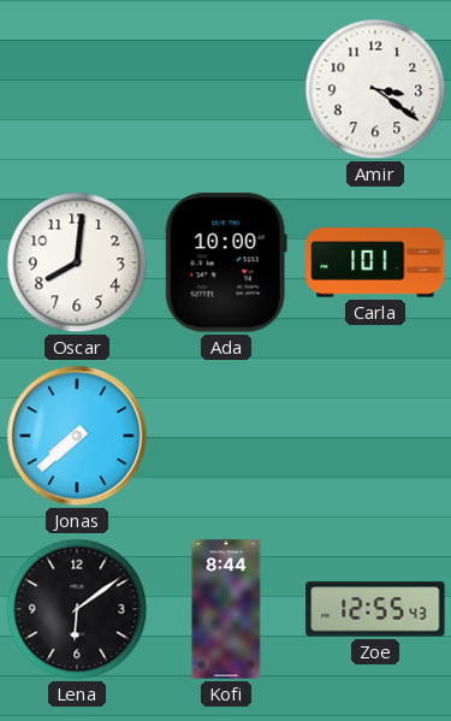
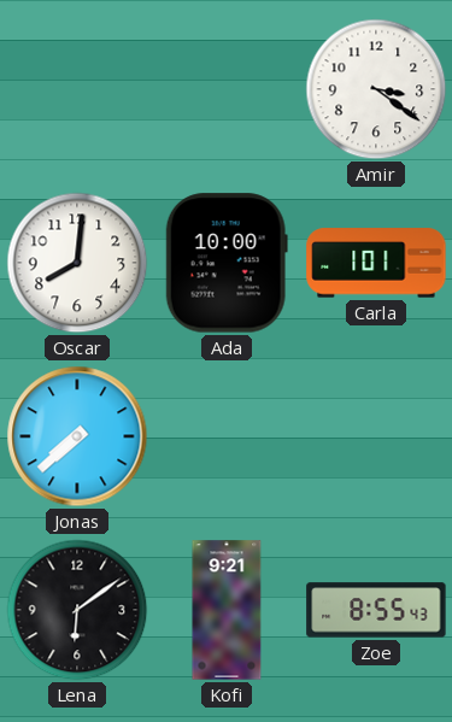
Kofi: 8:44 -> 9:21
Zoe: 12:55 -> 8:55
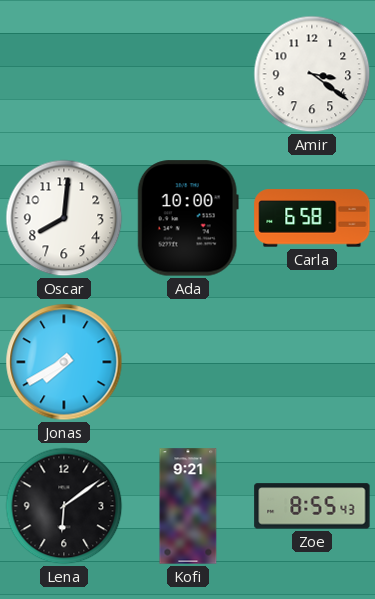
Carla: 1:01 -> 6:58
Jonas: 7:38 -> 7:40
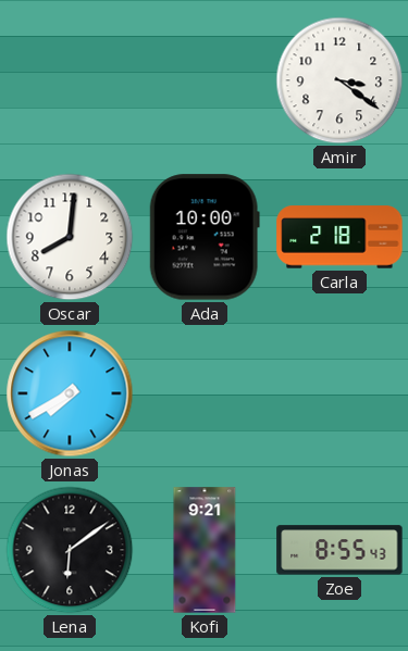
Carla: 6:58 -> 2:18
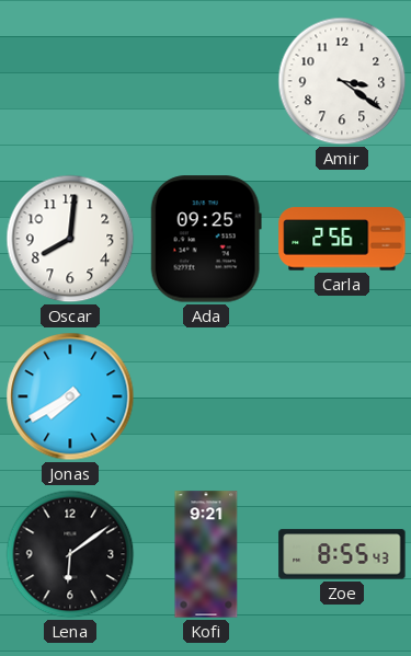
Ada: 10:00 -> 09:25
Carla: 2:18 -> 2:56
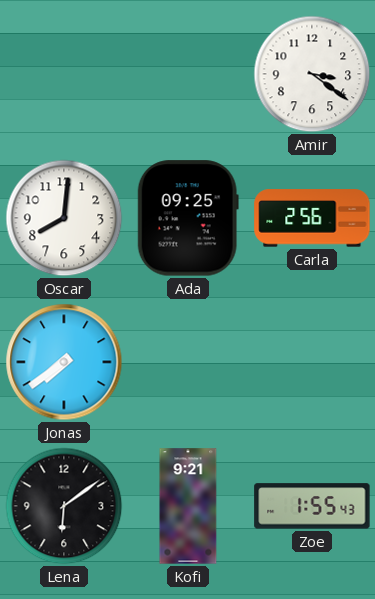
Jonas: 7:40 -> 7:39
Zoe: 8:55 -> 1:55
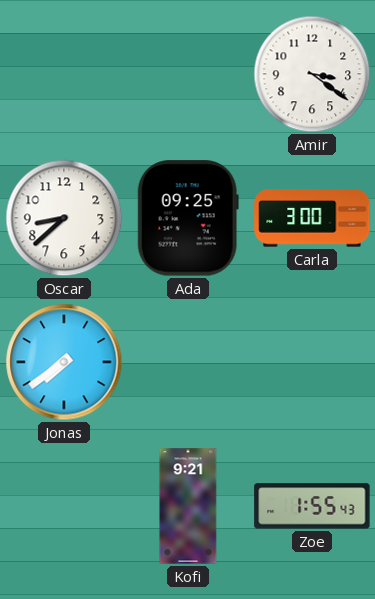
Oscar: 8:01 -> 8:38
Carla: 2:56 -> 3:00
Lena: 6:09 -> none
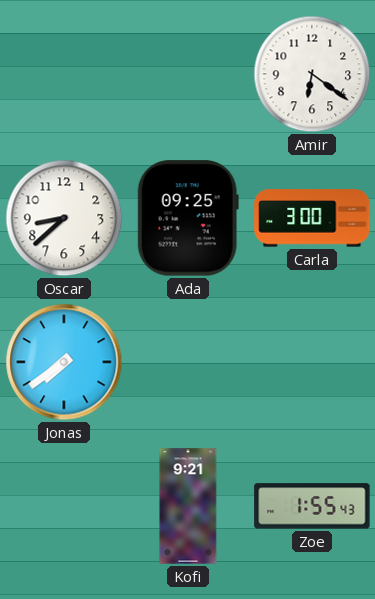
Amir: 3:21 -> 6:21
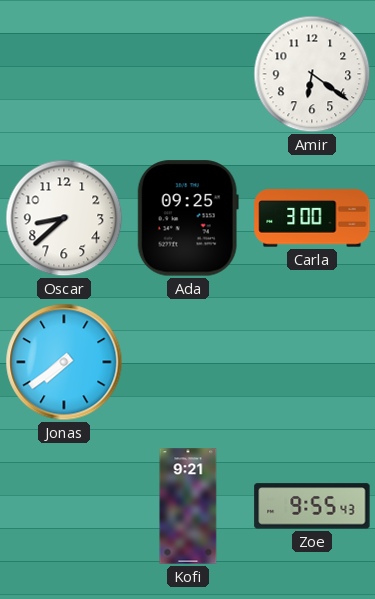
Zoe: 1:55 -> 9:55
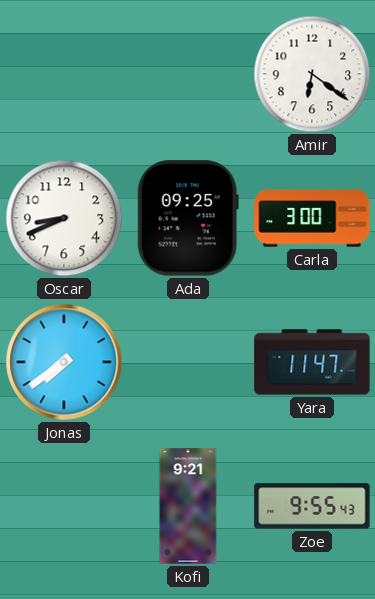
Oscar: 8:38 -> 8:41
Yara: none -> 11:47
